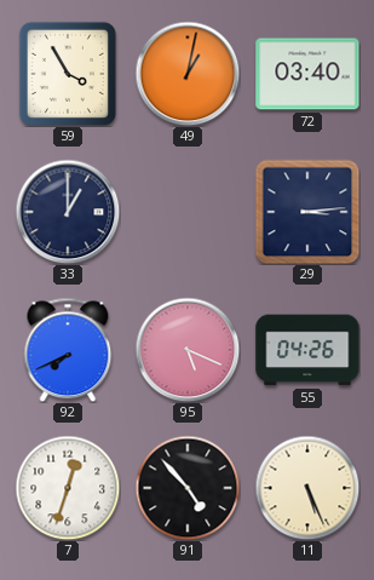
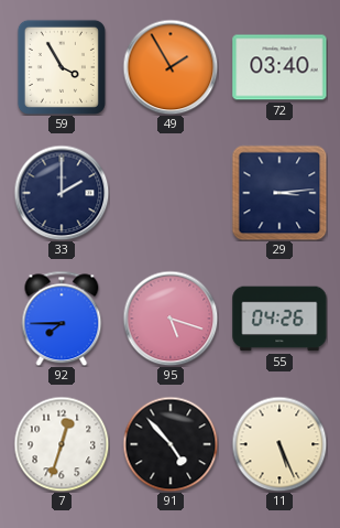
49: 1:02 -> 1:55
33: 1:00 -> 2:00
92: 7:41 -> 7:45
95: 5:19 -> 5:18
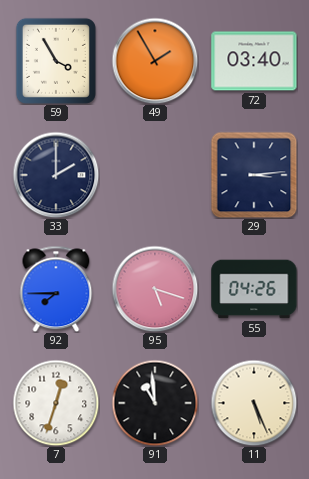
91: 4:53 -> 10:59
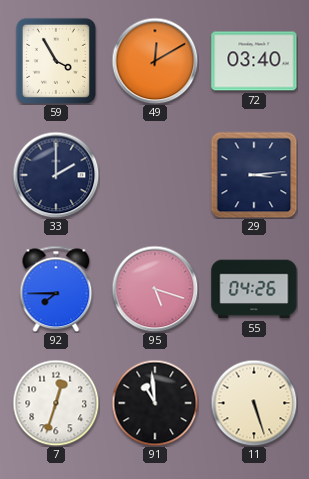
49: 1:55 -> 12:10
11: 5:26 -> 5:27
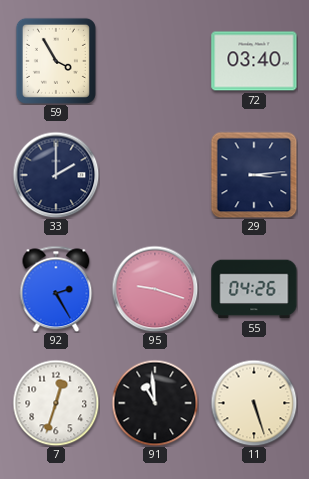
49: 12:10 -> none
92: 7:45 -> 2:25
95: 5:18 -> 9:18
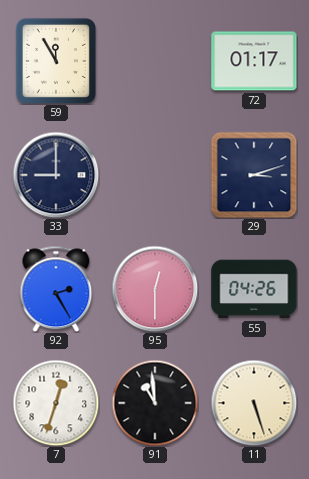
59: 3:55 -> 11:55
72: 03:40 -> 01:17
33: 2:00 -> 9:00
29: 3:14 -> 3:12
95: 9:18 -> 12:30
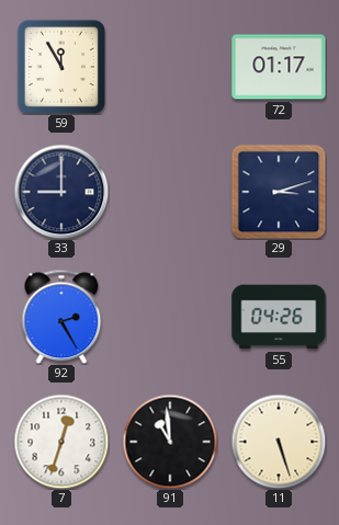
95: 12:30 -> none
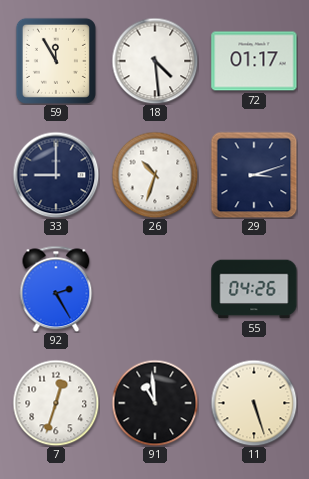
18: none -> 4:29
26: none -> 10:33
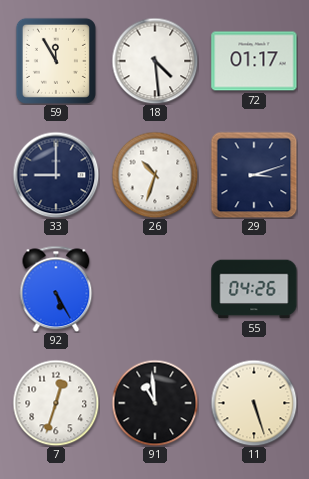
92: 2:25 -> 5:25
